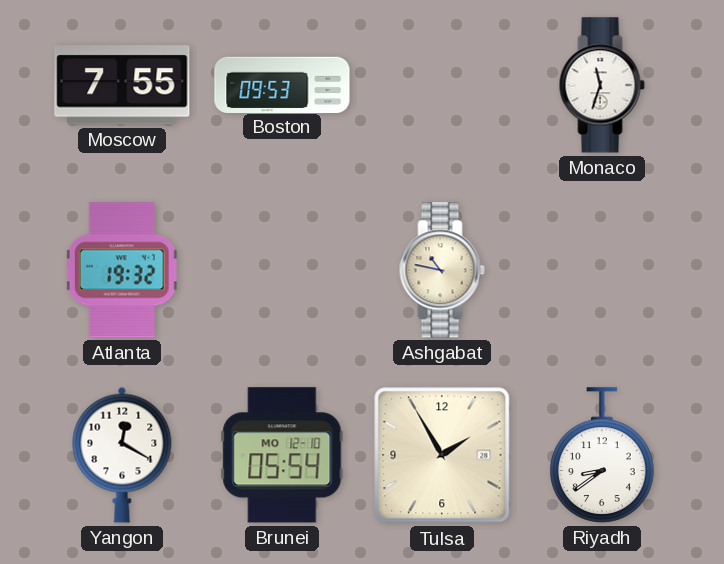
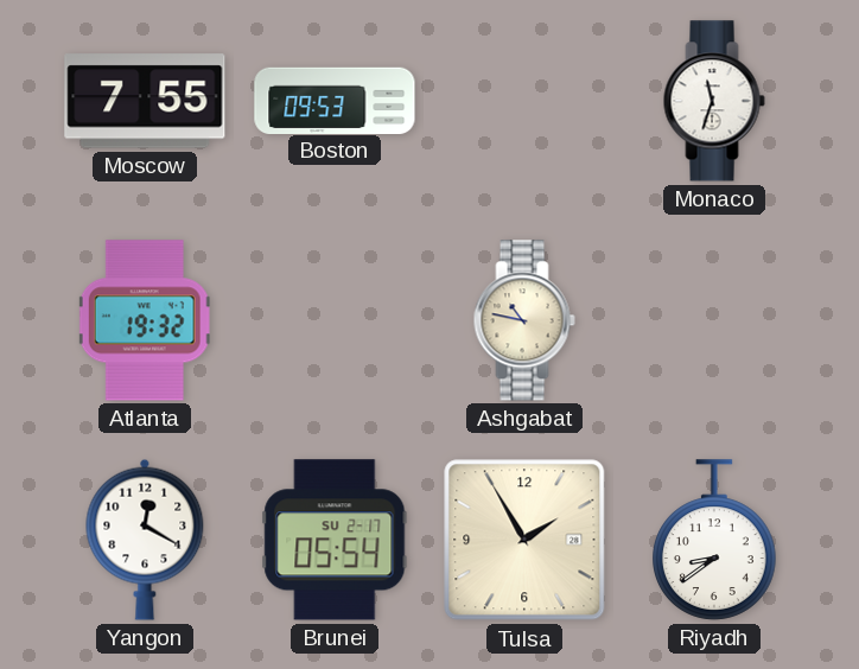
Brunei date: MO 12-10 -> SU 2-17
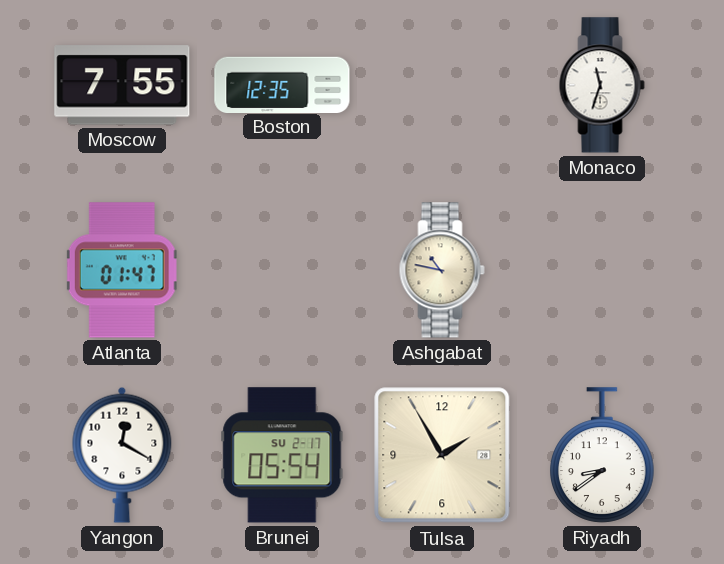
Boston: 09:53 -> 12:35
Atlanta: 19:32 -> 01:47
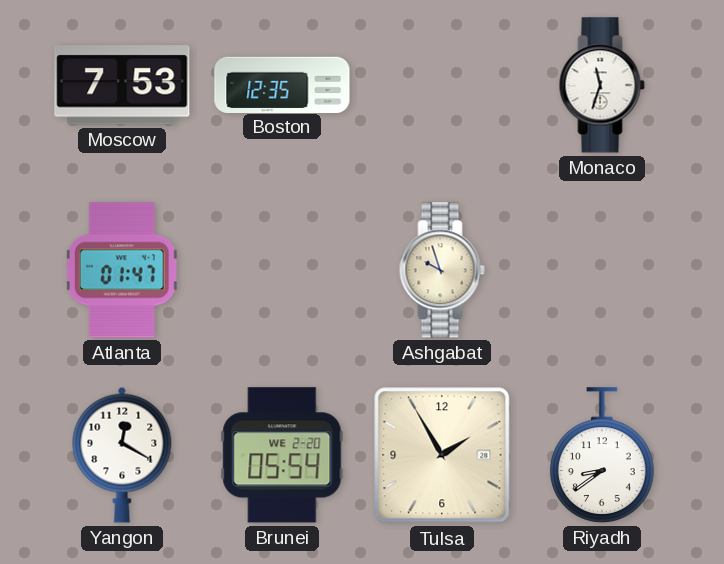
Moscow: 7:55 -> 7:53
Ashgabat: 10:47 -> 9:57
Brunei date: SU 2-17 -> WE 2-20
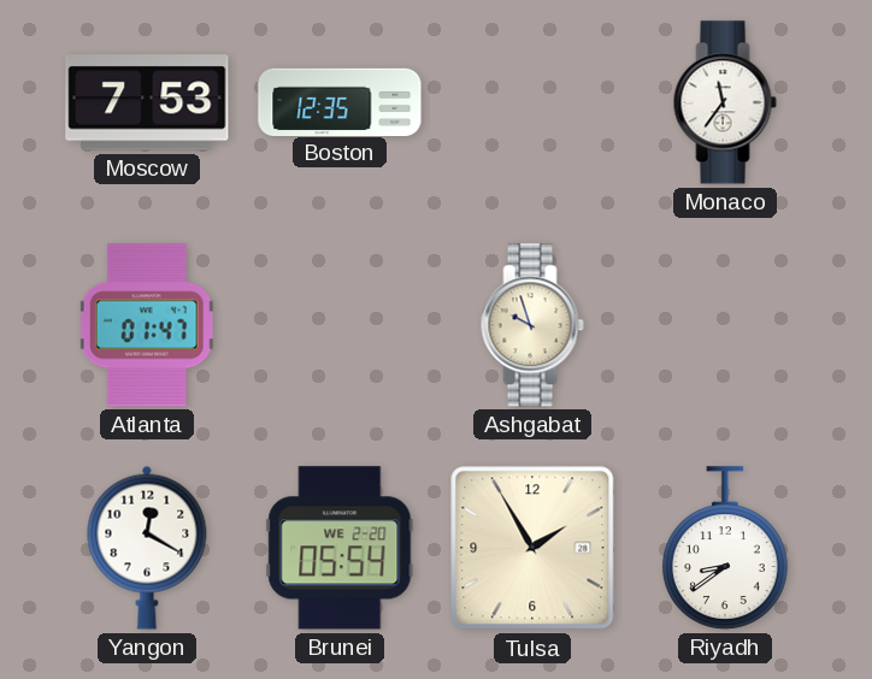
Monaco: 11:33 -> 11:36
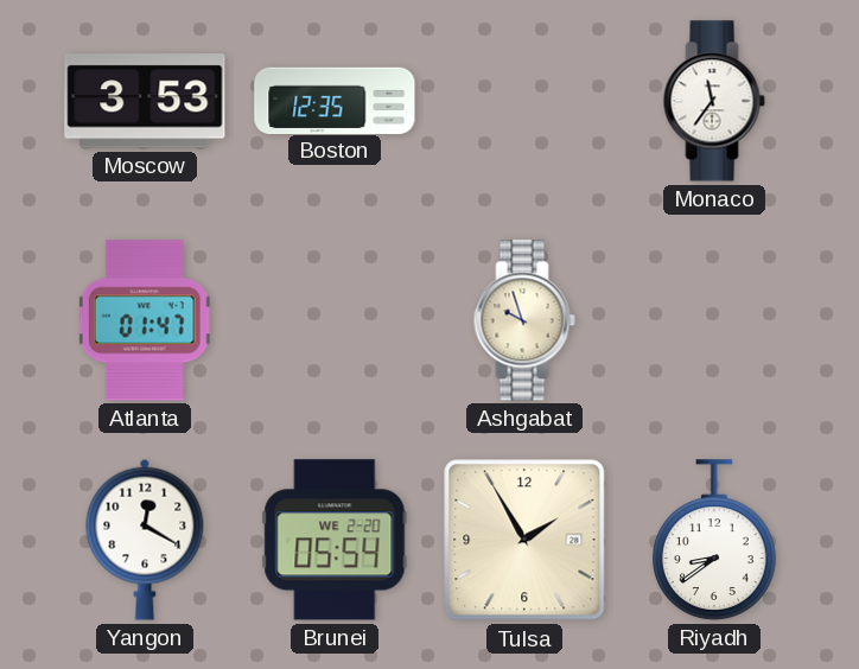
Moscow: 7:53 -> 3:53
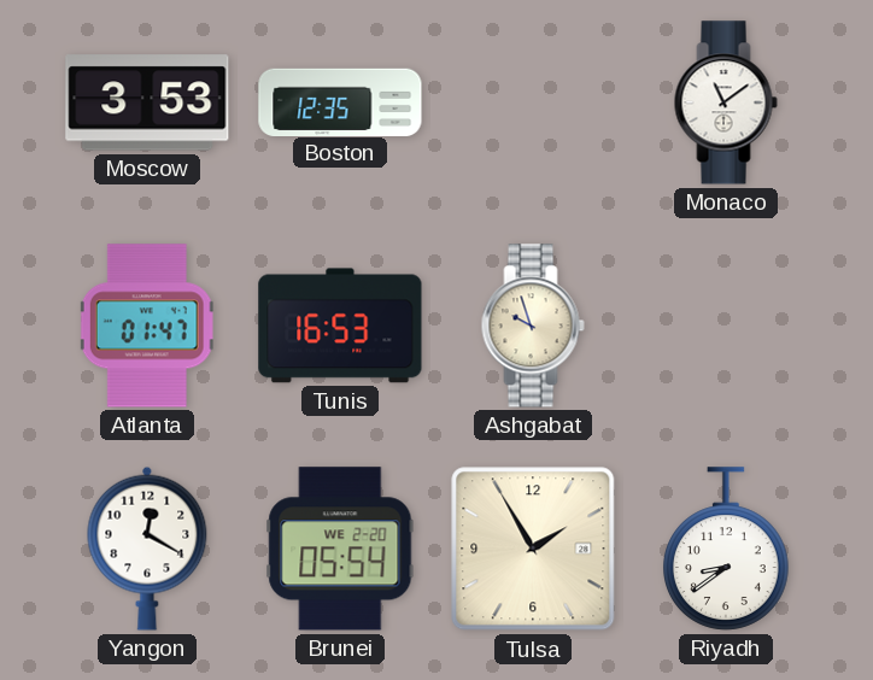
Monaco: 11:36 -> 11:09
Tunis: none -> 16:53
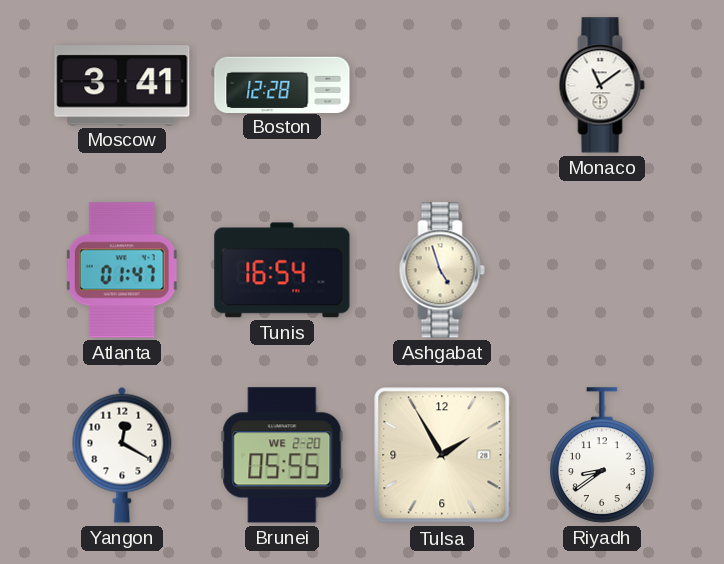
Moscow: 3:53 -> 3:41
Boston: 12:35 -> 12:28
Tunis: 16:53 -> 16:54
Ashgabat: 9:57 -> 4:57
Brunei: 05:54 -> 05:55
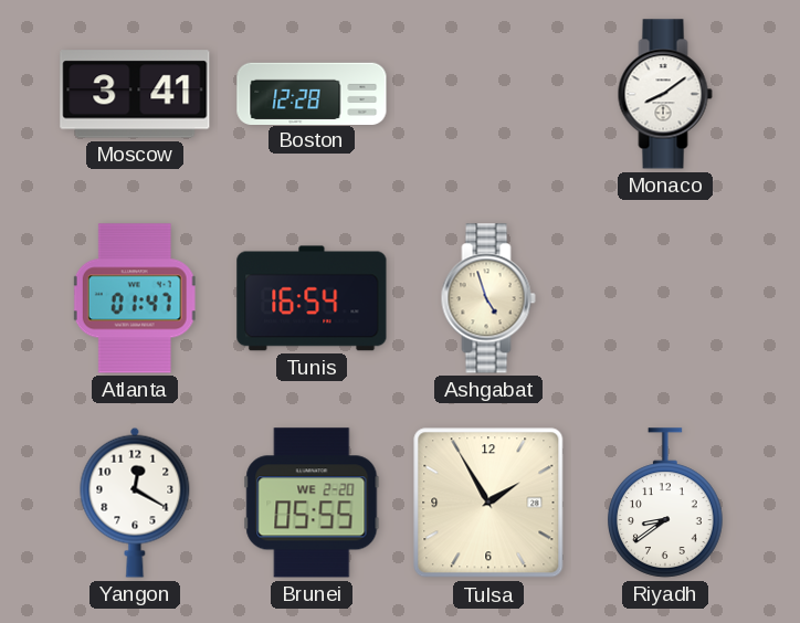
Monaco: 11:09 -> 8:09
